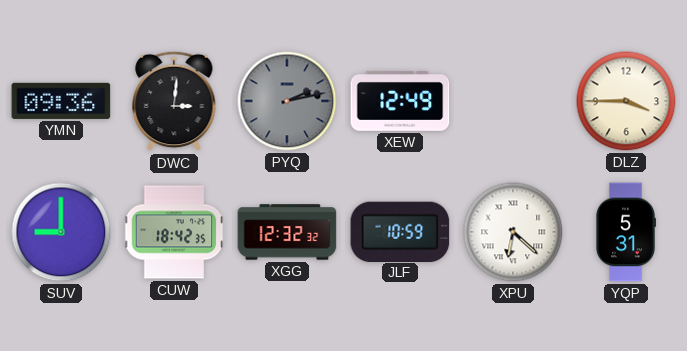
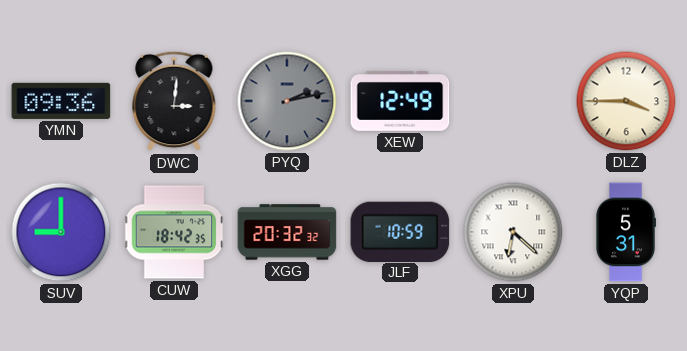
XGG: 12:32 -> 20:32
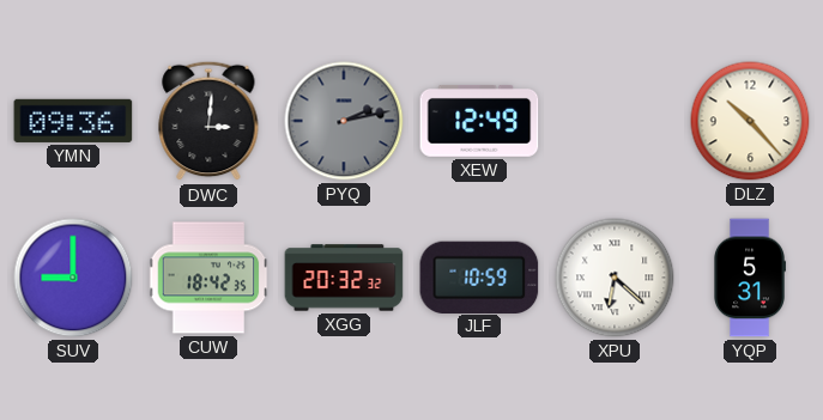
DLZ: 3:45 -> 10:23
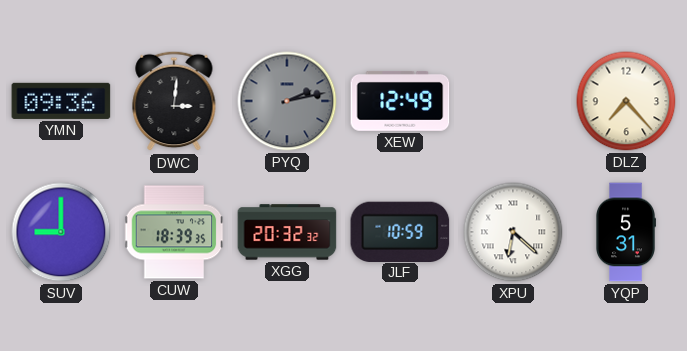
DLZ: 10:23 -> 7:23
CUW: 18:42 -> 18:39
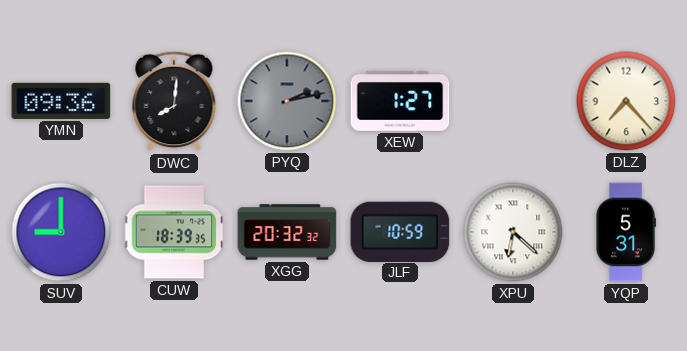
DWC: 3:01 -> 8:01
XEW: 12:49 -> 1:27
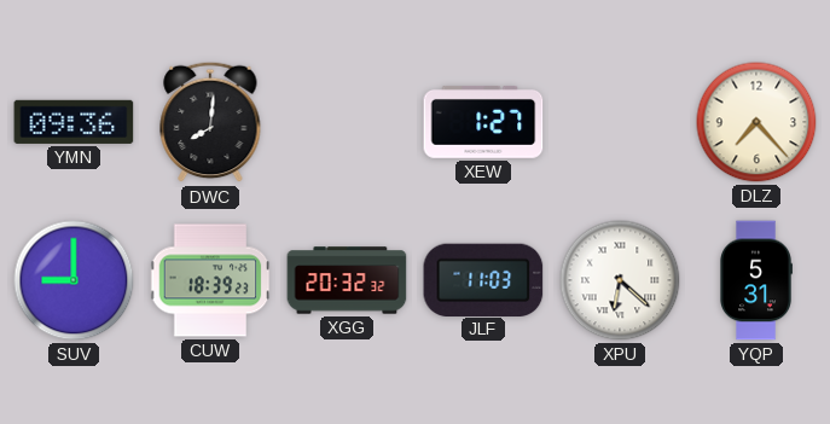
PYQ: 2:13 -> none
CUW: 18:39:35 -> 18:39:23
JLF: 10:59 -> 11:03
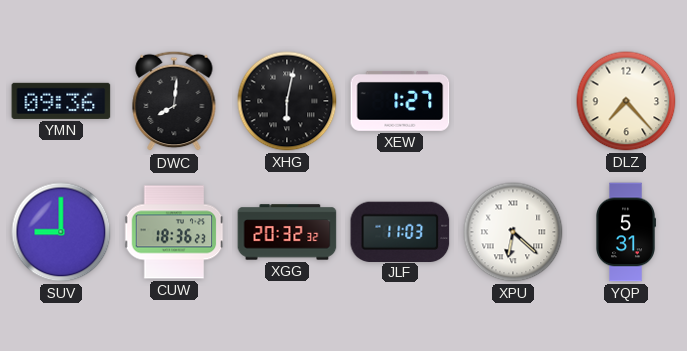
XHG: none -> 6:02
CUW: 18:39 -> 18:36
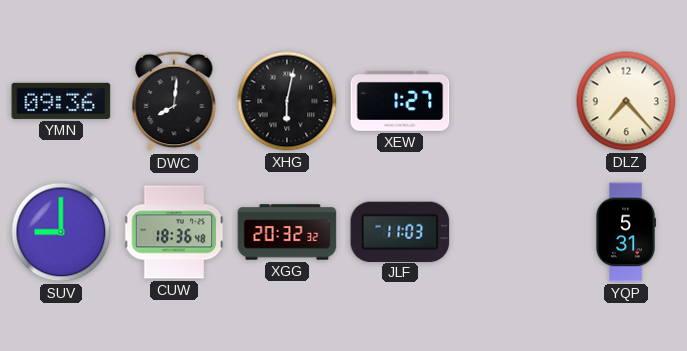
CUW: 18:36:23 -> 18:36:48
XPU: 6:22 -> none
